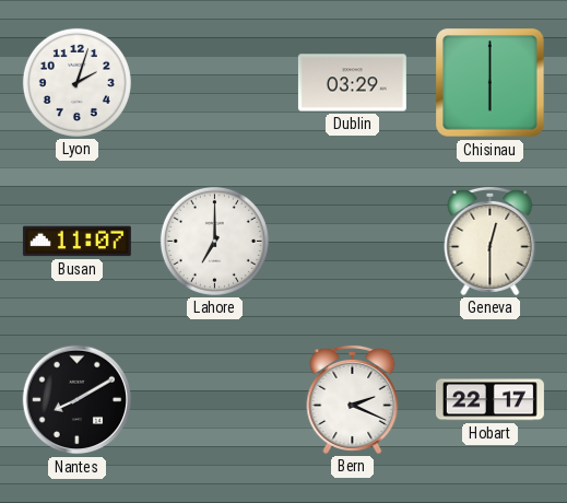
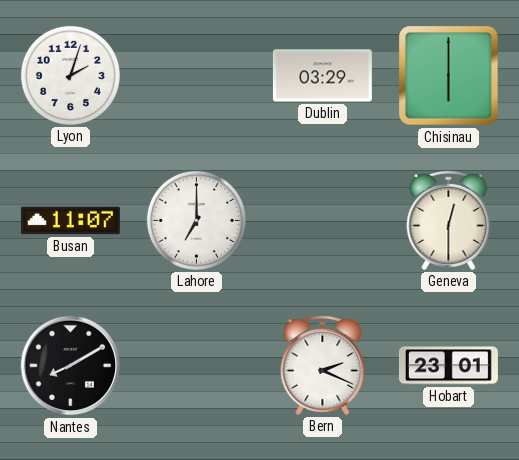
Hobart: 22:17 -> 23:01
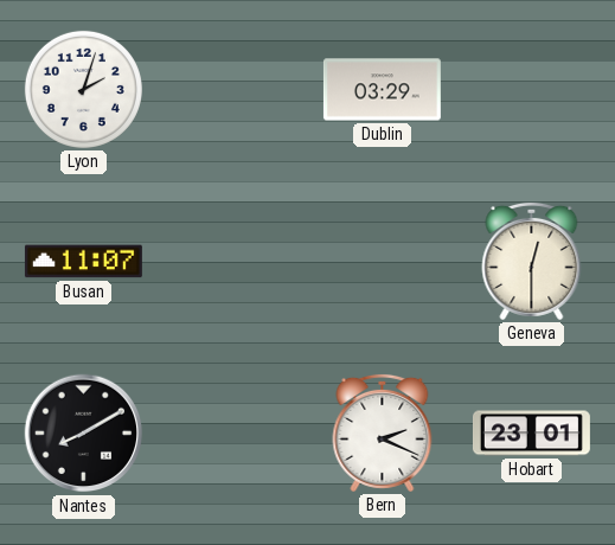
Chisinau: 6:00 -> none
Lahore: 7:00 -> none
